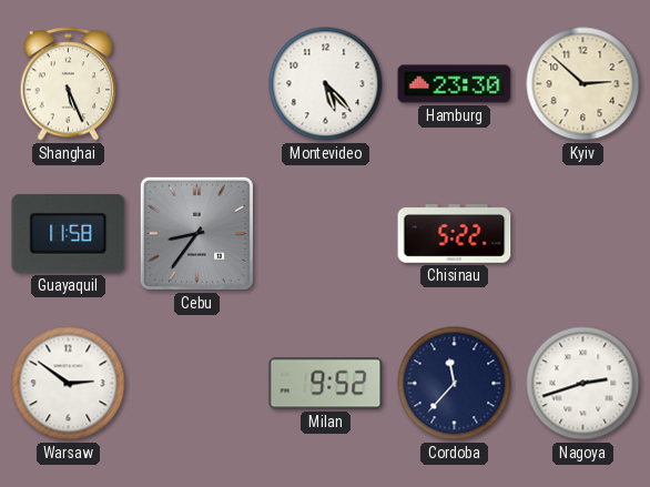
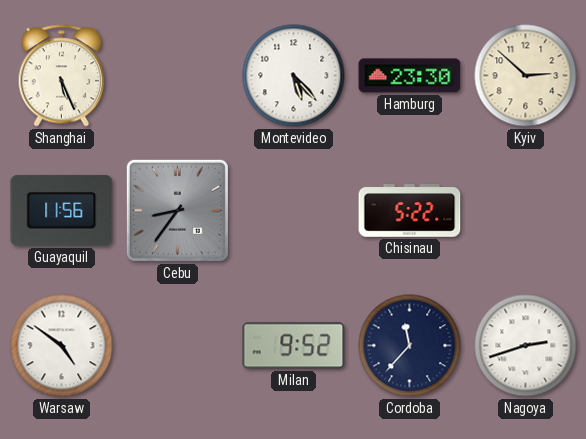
Guayaquil: 11:58 -> 11:56
Warsaw: 2:51 -> 4:51
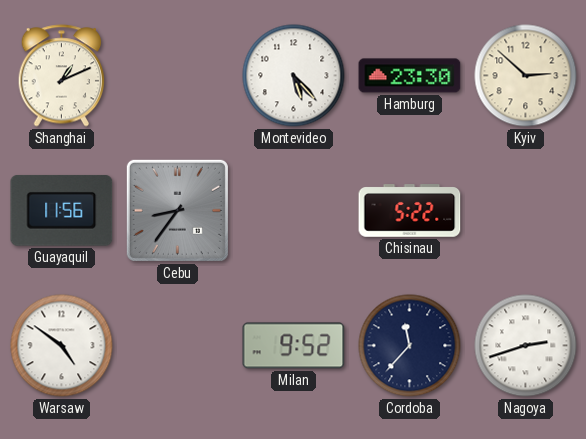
Shanghai: 5:26 -> 1:11
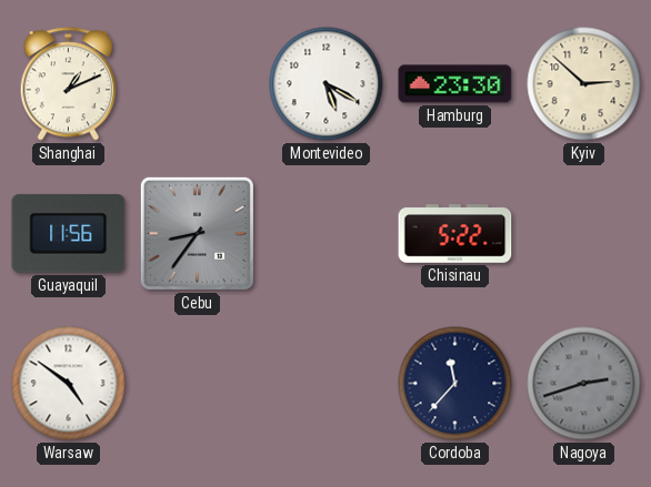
Montevideo: 5:23 -> 5:20
Milan: 9:52 -> none
Nagoya dial: white -> grey
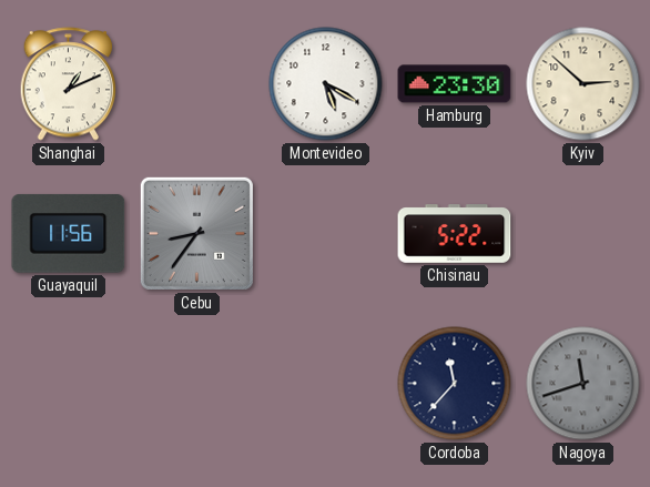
Warsaw: 4:51 -> none
Nagoya: 2:42 -> 11:42
